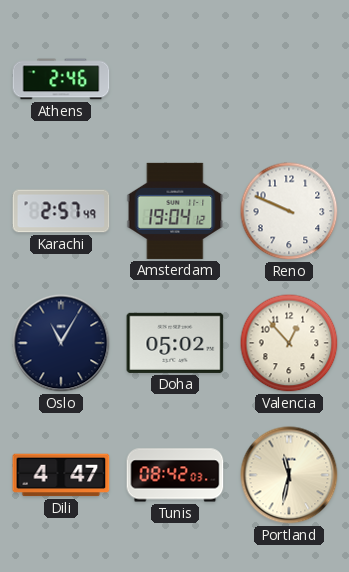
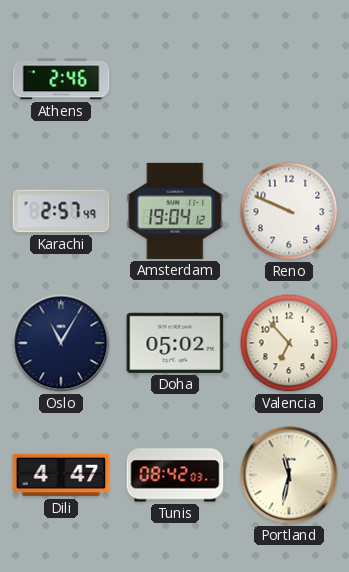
Valencia: 12:53 -> 6:53
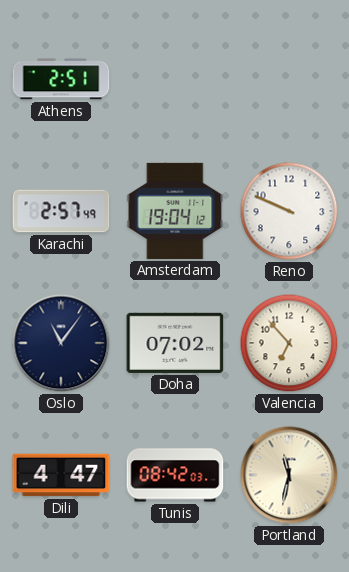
Athens: 2:46 -> 2:51
Oslo: 11:05 -> 11:06
Doha: 05:02 -> 07:02
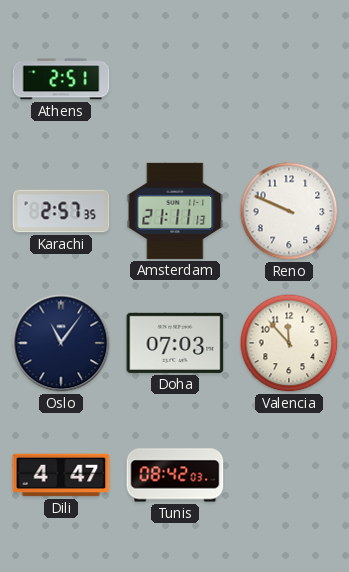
Karachi: 2:57:49 -> 2:57:35
Amsterdam: 19:04 -> 21:11
Doha: 07:02 -> 07:03
Valencia: 6:53 -> 11:53
Portland: 11:32 -> none
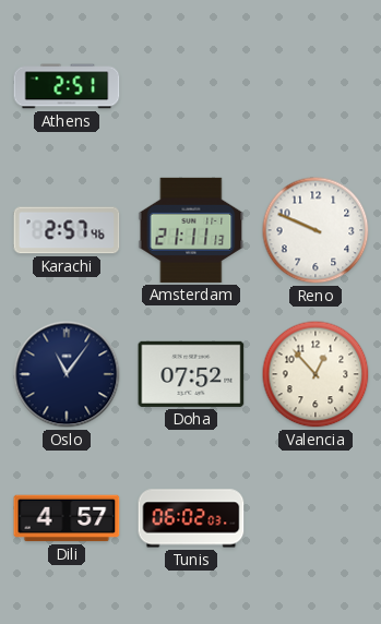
Karachi: 2:57:35 -> 2:57:46
Doha: 07:03 -> 07:52
Valencia: 11:53 -> 12:53
Dili: 4:47 -> 4:57
Tunis: 08:42 -> 06:02
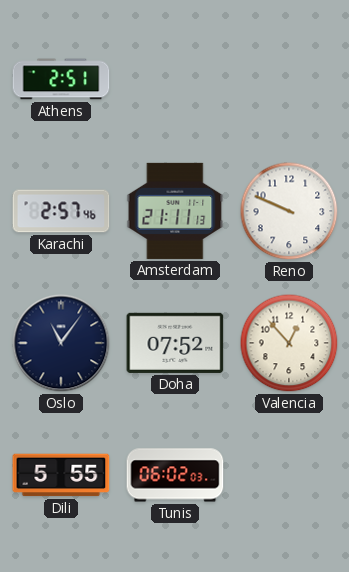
Dili: 4:57 -> 5:55
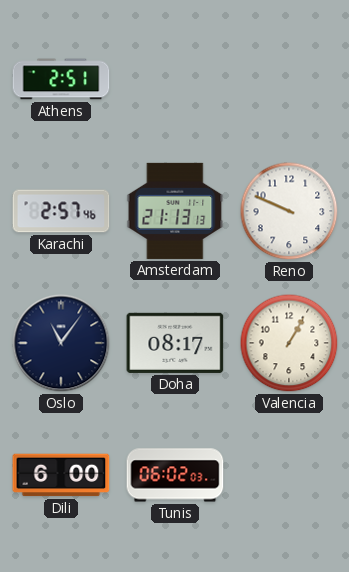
Amsterdam: 21:11 -> 21:13
Doha: 07:52 -> 08:17
Valencia: 12:53 -> 1:05
Dili: 5:55 -> 6:00
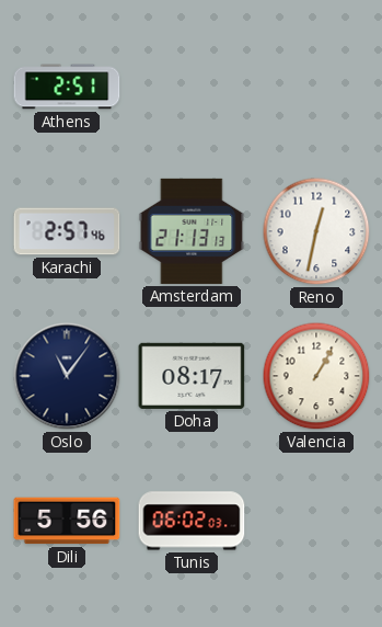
Reno: 9:49 -> 12:32
Dili: 6:00 -> 5:56
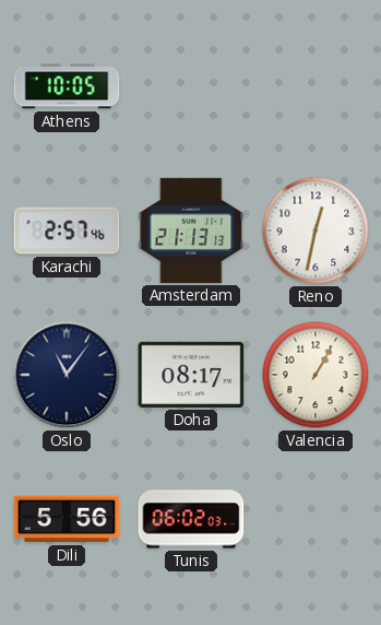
Athens: 2:51 -> 10:05
